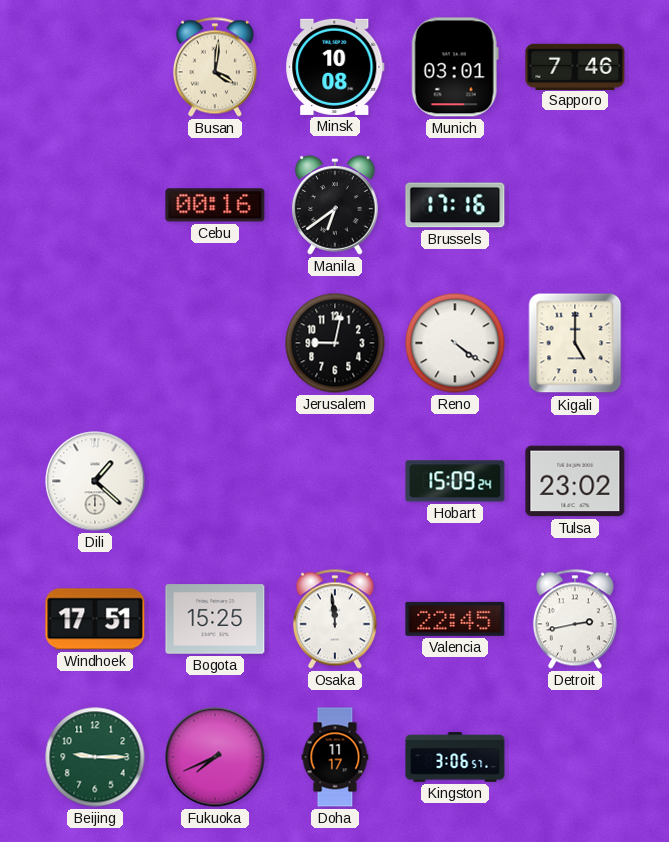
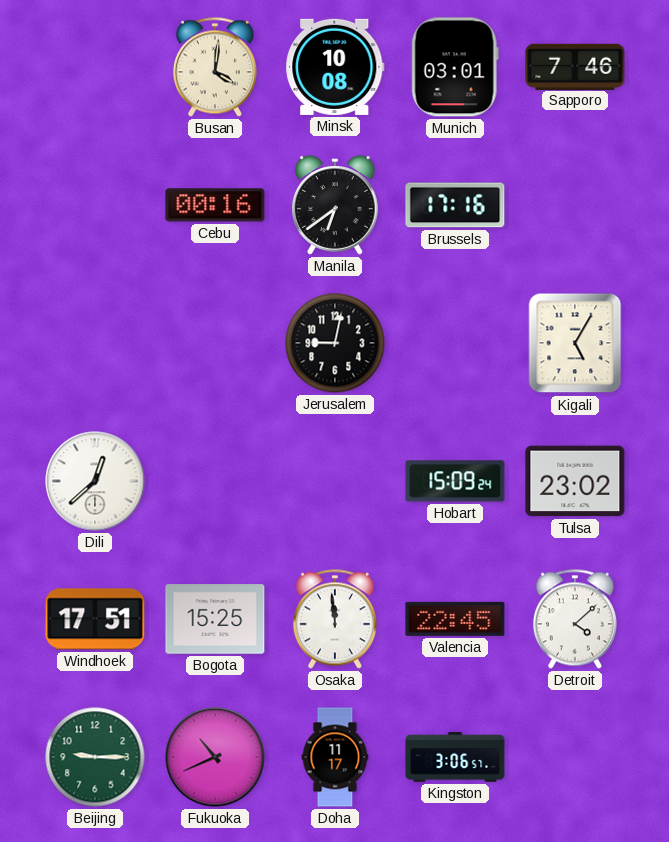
Reno: 4:21 -> none
Kigali: 5:00 -> 5:05
Dili: 1:22 -> 12:38
Detroit: 2:43 -> 4:08
Fukuoka: 7:41 -> 10:41
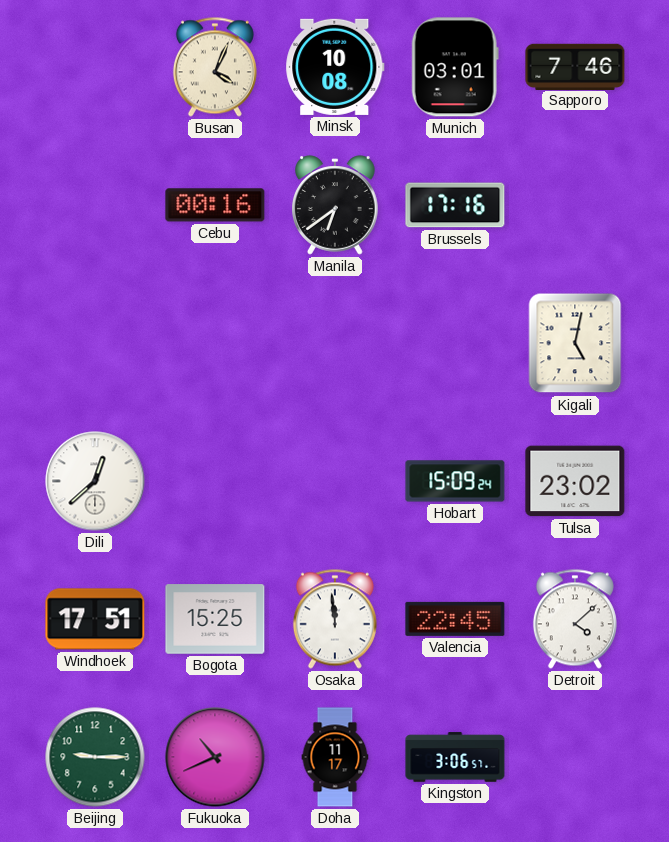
Busan: 4:01 -> 4:04
Jerusalem: 9:02 -> none
Kigali: 5:05 -> 5:02
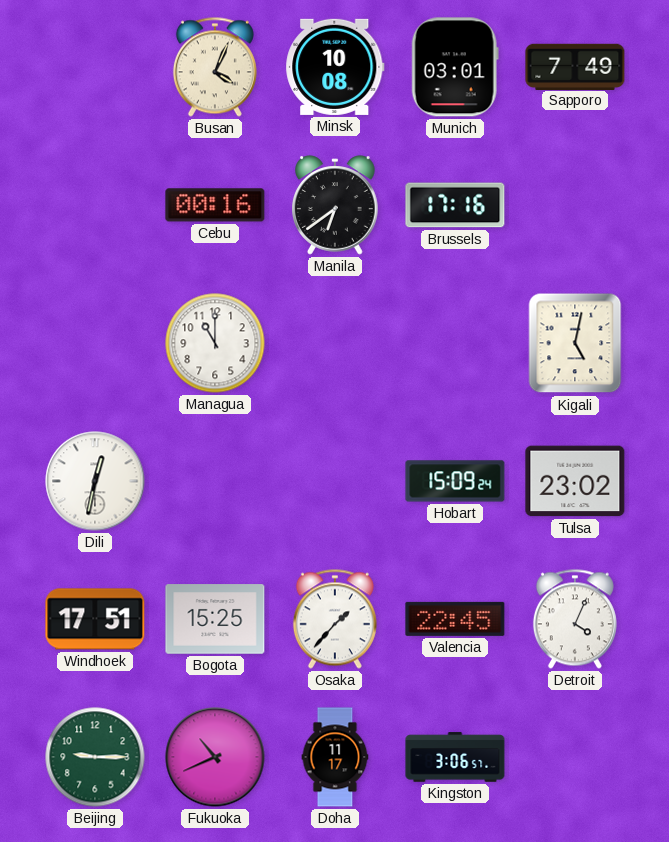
Sapporo: 7:46 -> 7:49
Managua: none -> 11:00
Dili: 12:38 -> 12:32
Osaka: 11:59 -> 1:37
Detroit: 4:08 -> 4:04
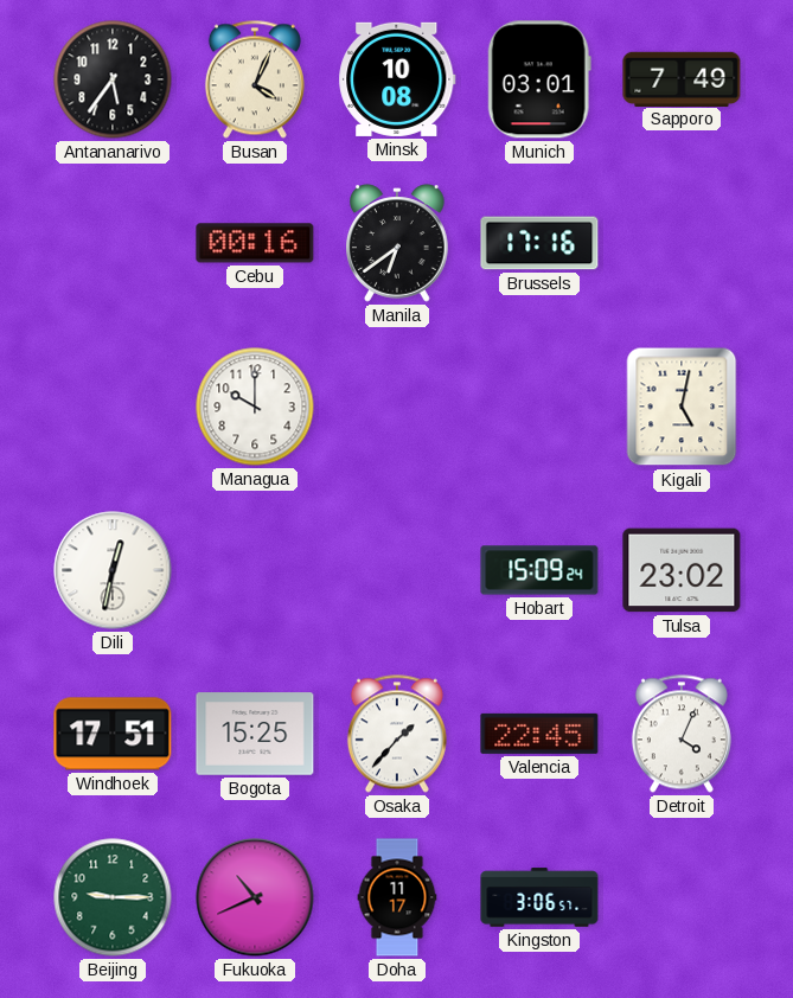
Antananarivo: none -> 5:36
Managua: 11:00 -> 10:00
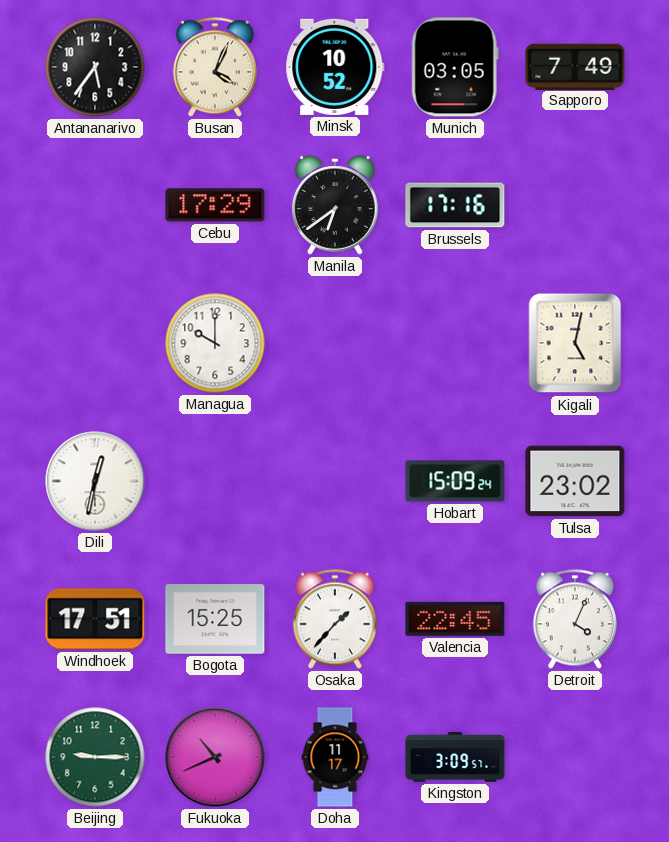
Minsk: 10:08 -> 10:52
Munich: 03:01 -> 03:05
Cebu: 00:16 -> 17:29
Kingston: 3:06 -> 3:09
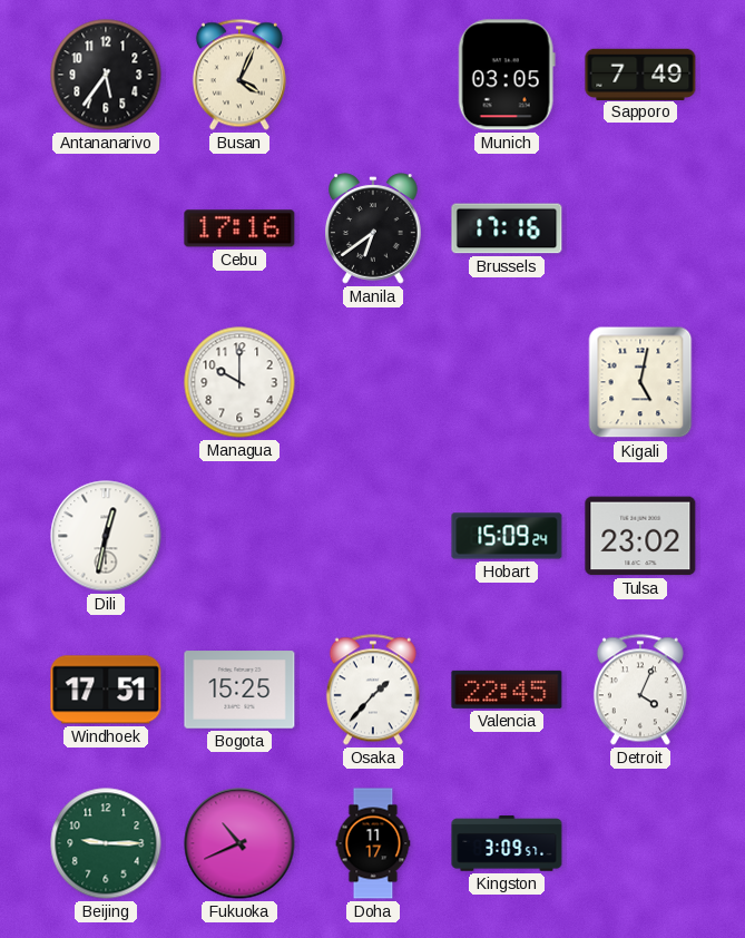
Minsk: 10:52 -> none
Cebu: 17:29 -> 17:16
